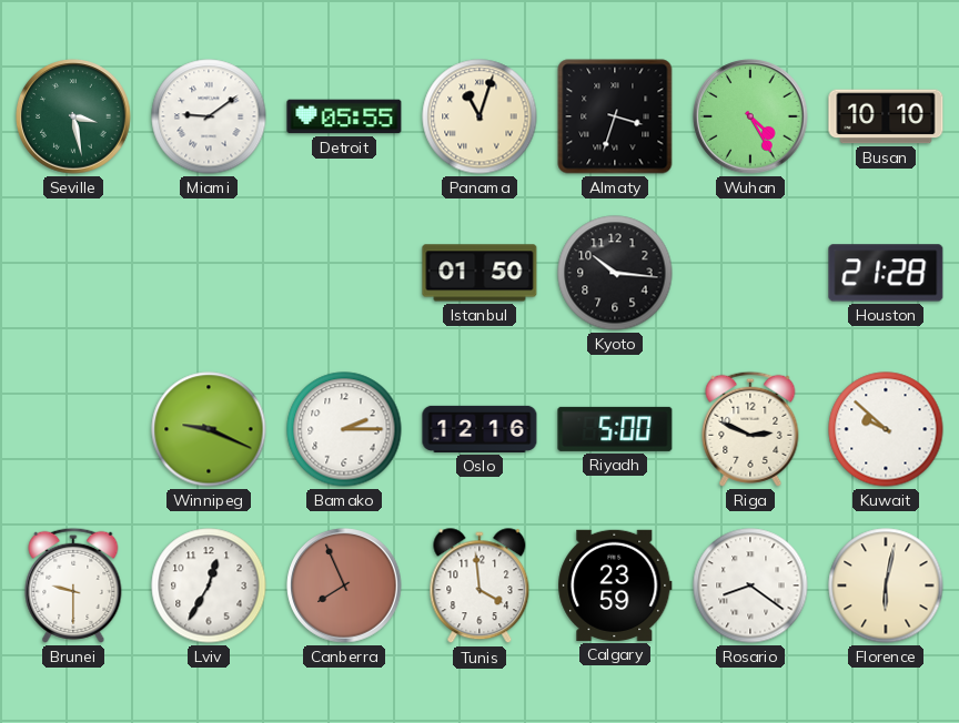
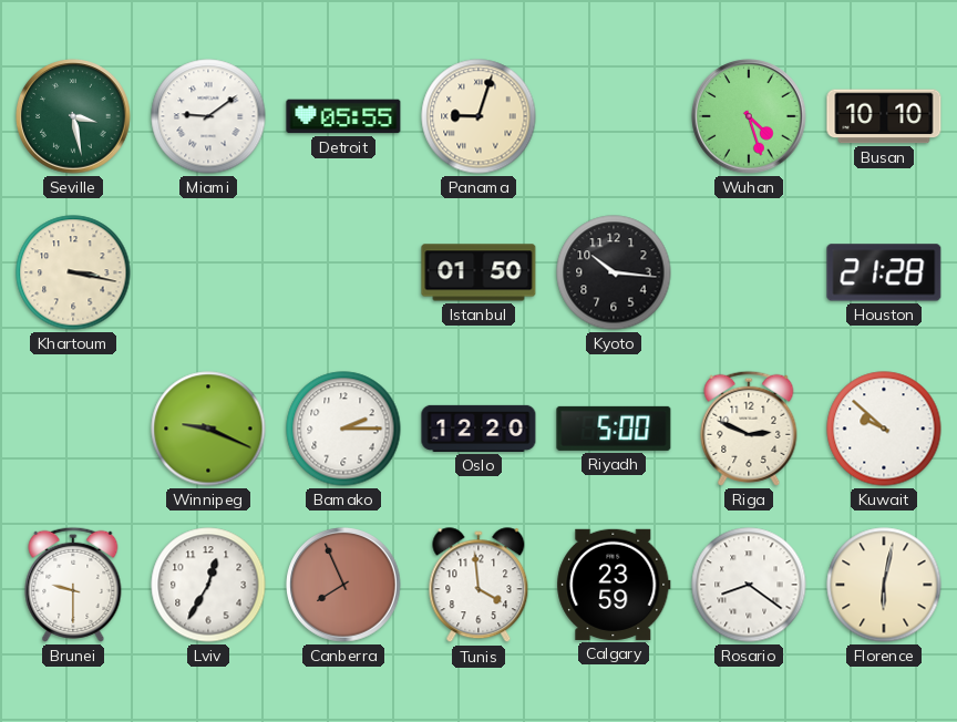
Panama: 11:03 -> 9:03
Almaty: 3:33 -> none
Wuhan: 4:25 -> 4:27
Khartoum: none -> 3:17
Oslo: 12:16 -> 12:20
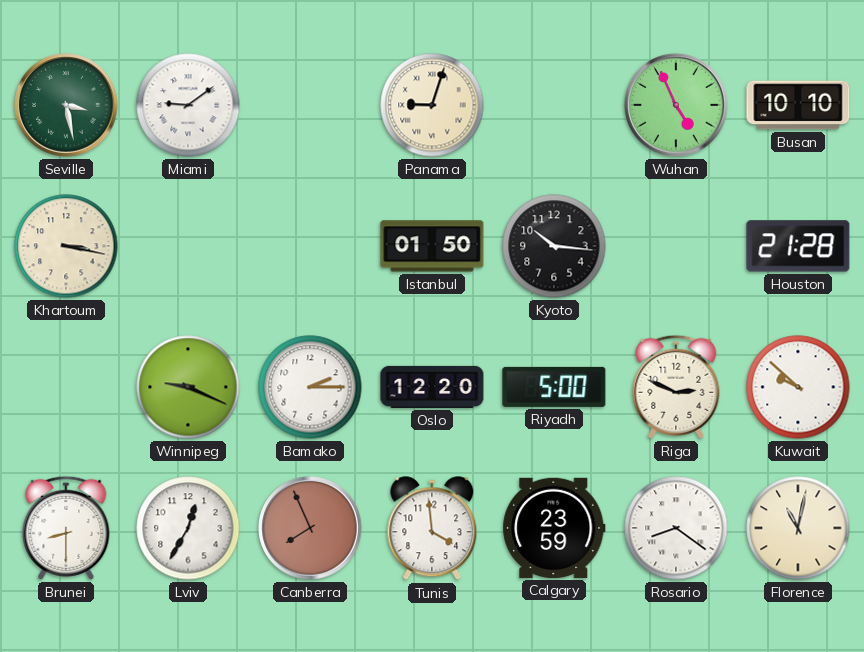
Detroit: 05:55 -> none
Wuhan: 4:27 -> 4:56
Brunei: 9:30 -> 8:30
Florence: 6:02 -> 11:02
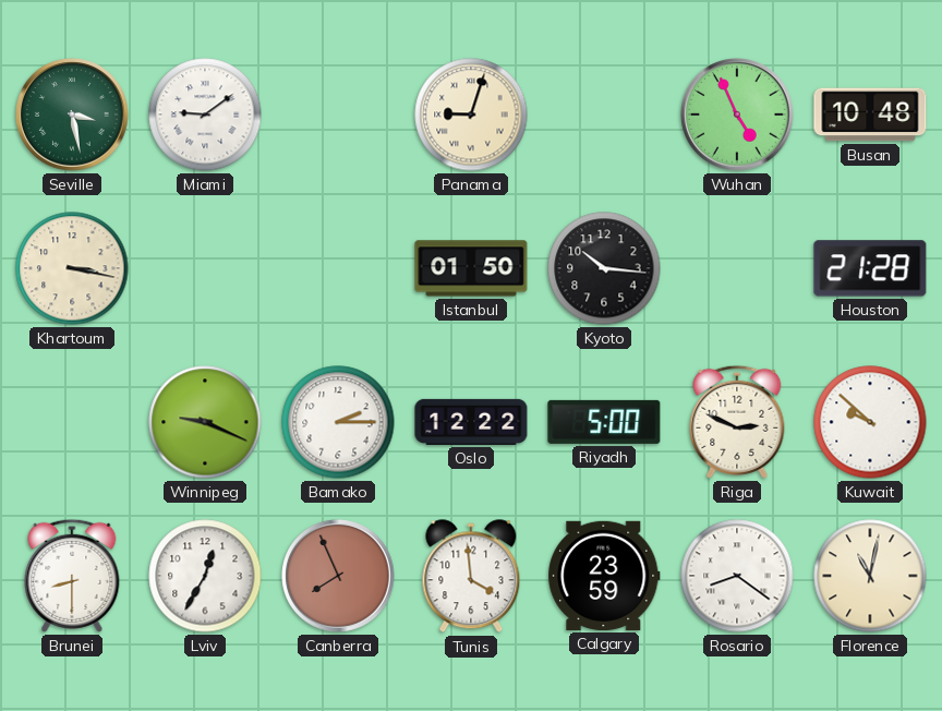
Busan: 10:10 -> 10:48
Oslo: 12:20 -> 12:22
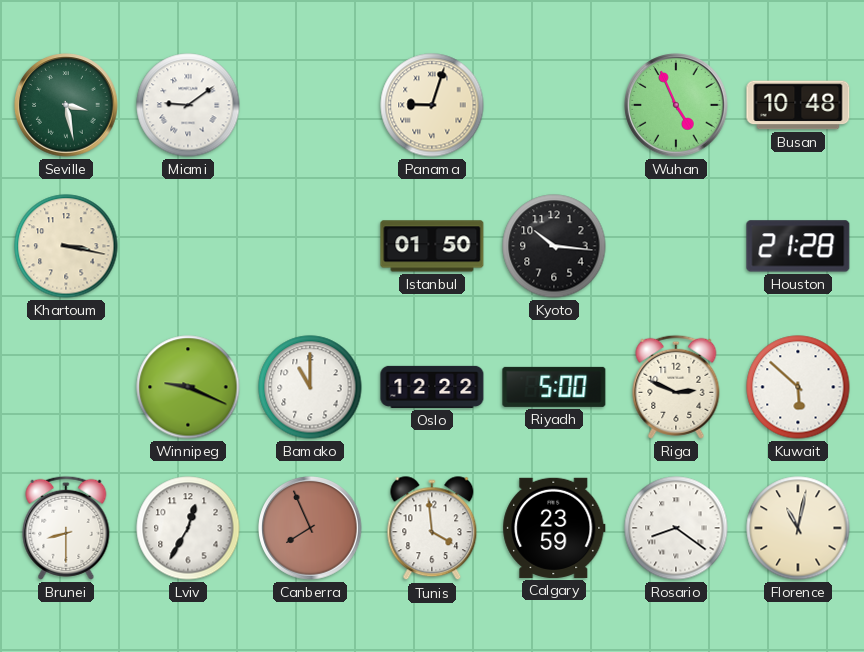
Bamako: 2:15 -> 11:00
Kuwait: 9:52 -> 5:52
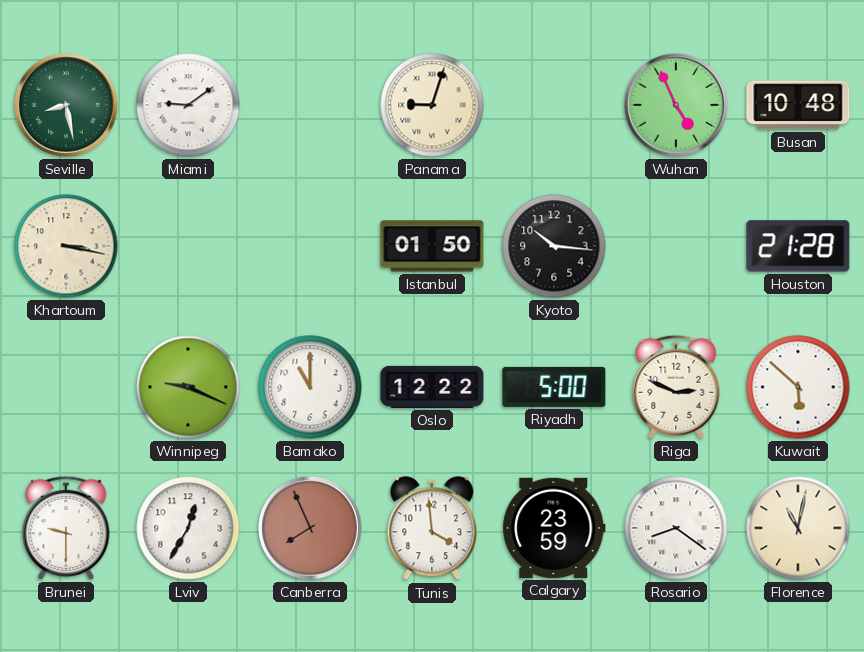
Seville: 3:28 -> 8:28
Brunei: 8:30 -> 9:30
